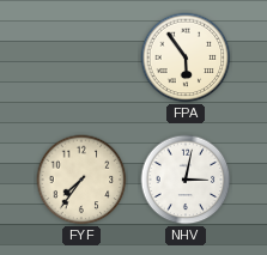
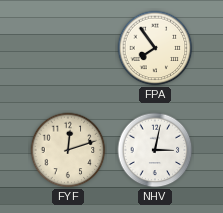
FPA: 5:54 -> 7:54
FYF: 7:36 -> 12:12
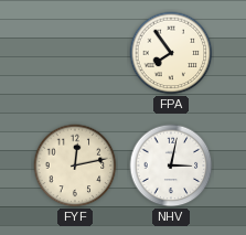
FYF: 12:12 -> 12:13
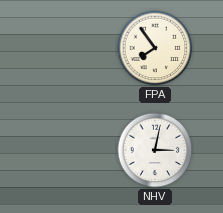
FYF: 12:13 -> none
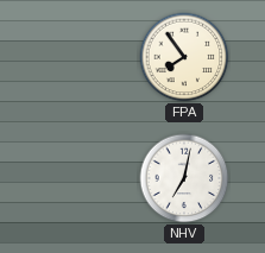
NHV: 3:02 -> 7:02
